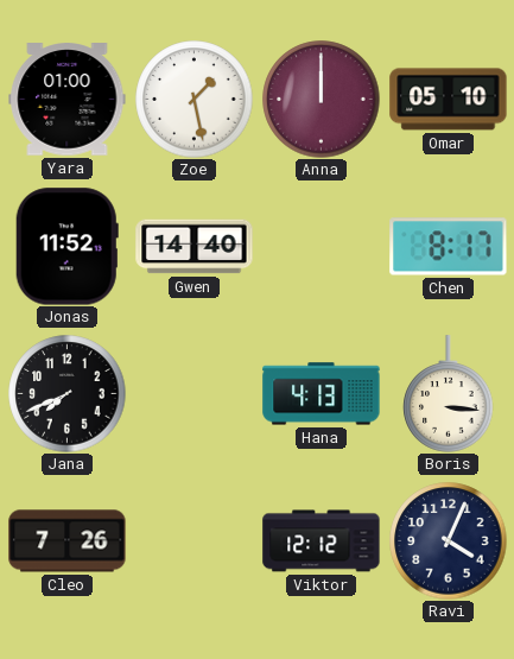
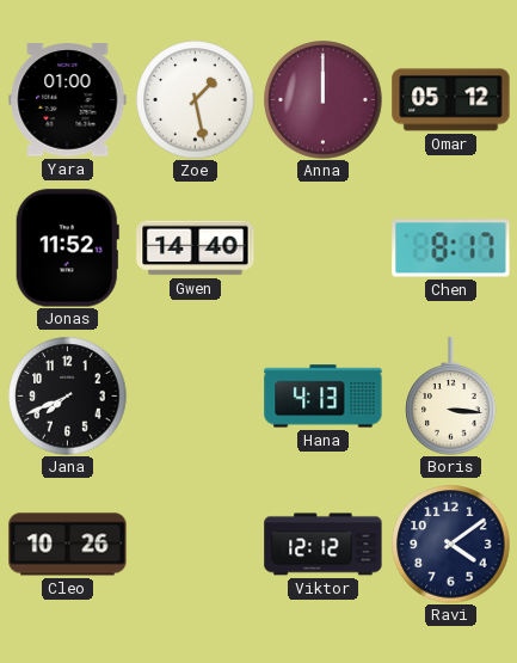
Omar: 05:10 -> 05:12
Cleo: 7:26 -> 10:26
Ravi: 4:04 -> 4:09
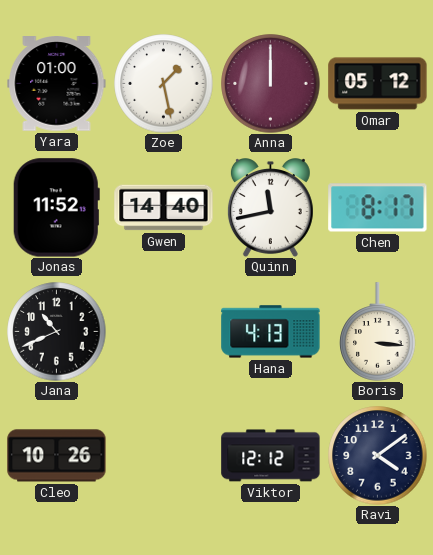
Quinn: none -> 11:43
Jana: 7:41 -> 10:41
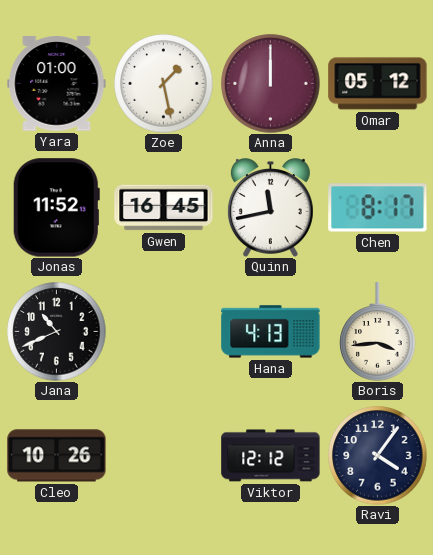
Gwen: 14:40 -> 16:45
Boris: 3:16 -> 3:44
Ravi: 4:09 -> 4:06
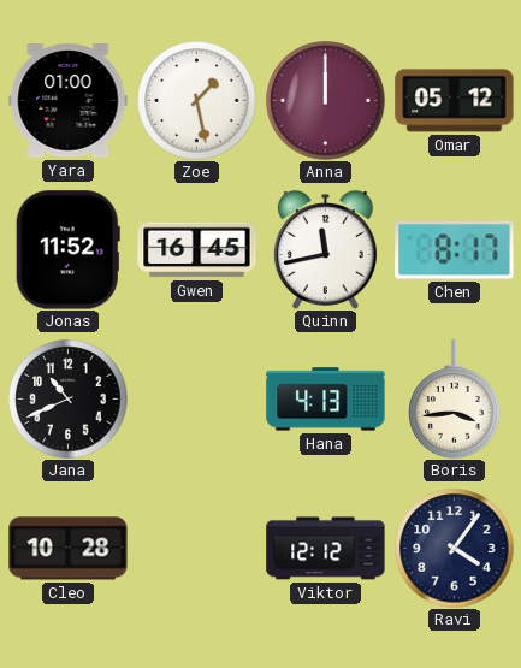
Cleo: 10:26 -> 10:28
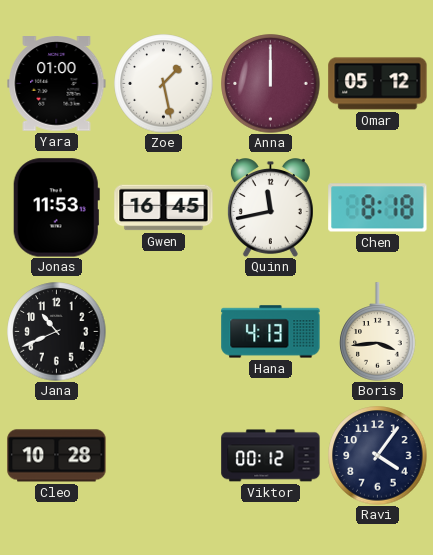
Jonas: 11:52 -> 11:53
Chen: 8:17 -> 8:18
Viktor: 12:12 -> 00:12
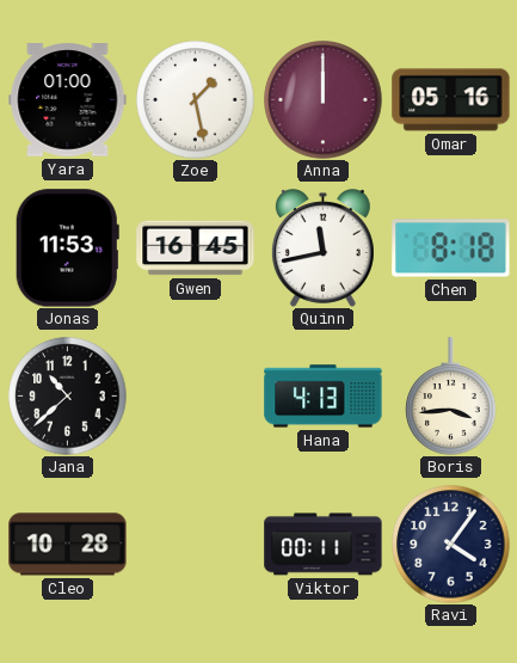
Omar: 05:12 -> 05:16
Jana: 10:41 -> 10:38
Viktor: 00:12 -> 00:11
